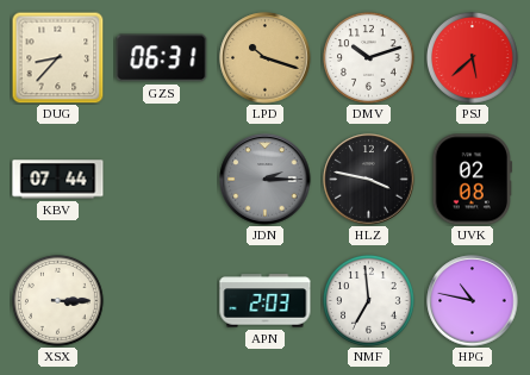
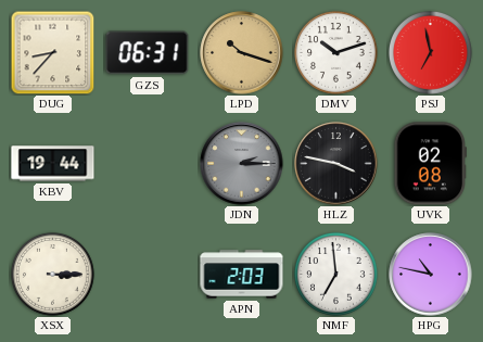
PSJ: 5:38 -> 6:58
KBV: 07:44 -> 19:44
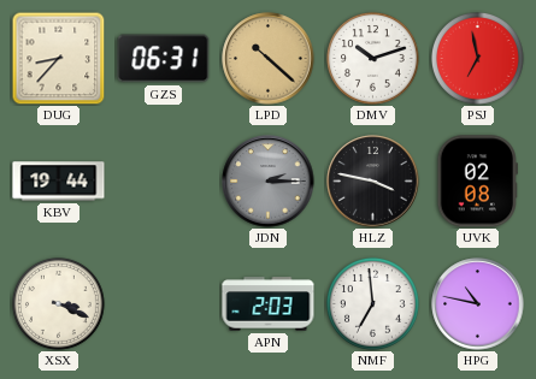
LPD: 10:18 -> 10:22
XSX: 3:15 -> 3:19
